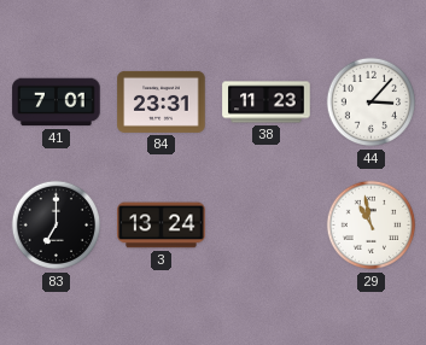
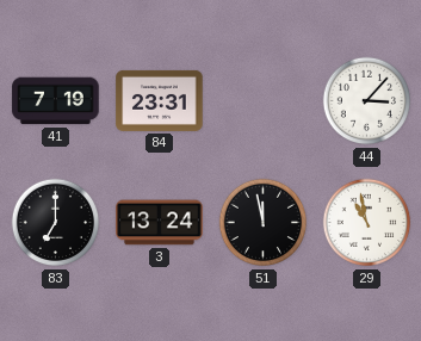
41: 7:01 -> 7:19
38: 11:23 -> none
51: none -> 11:58
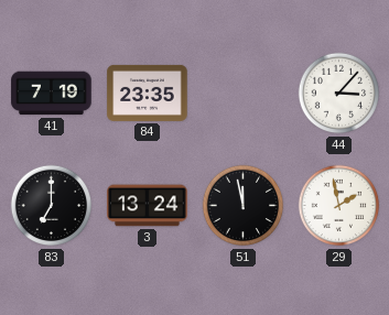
84: 23:31 -> 23:35
29: 10:58 -> 1:58
